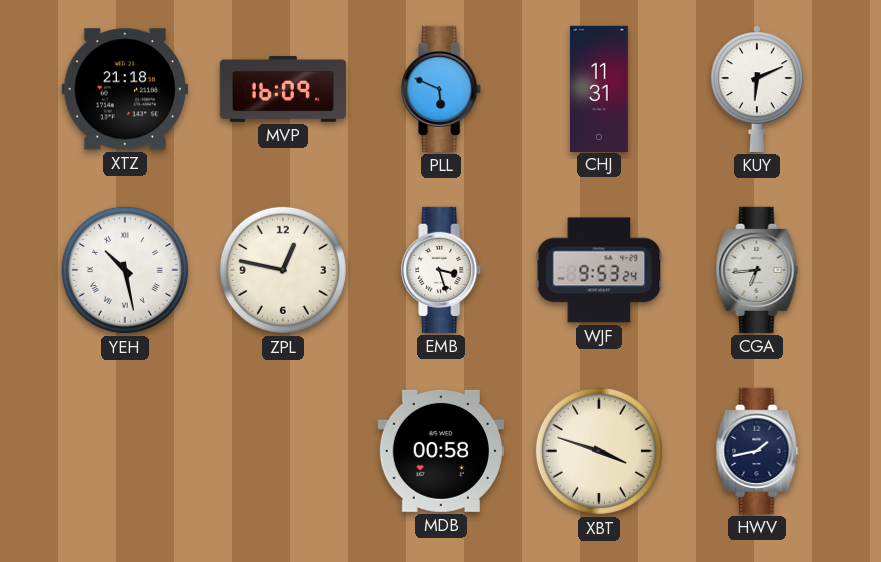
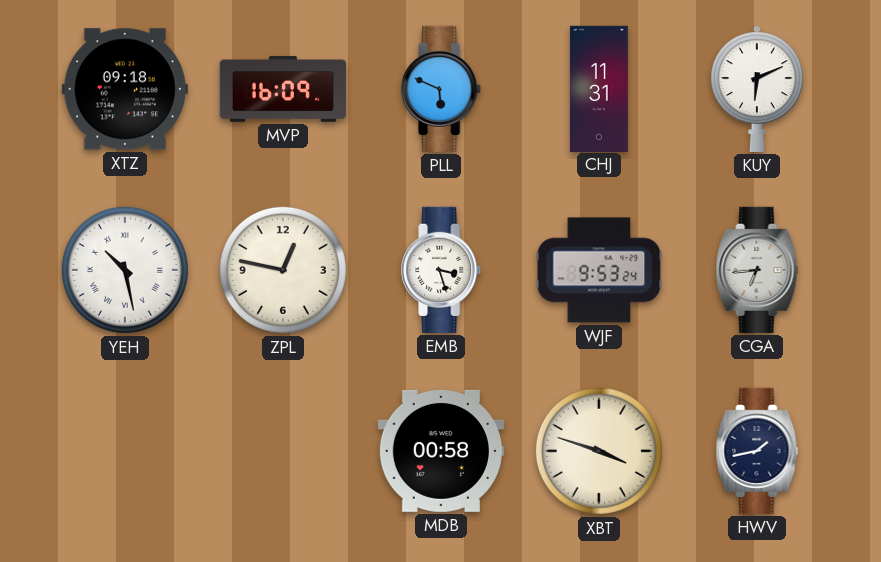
XTZ: 21:18 -> 09:18
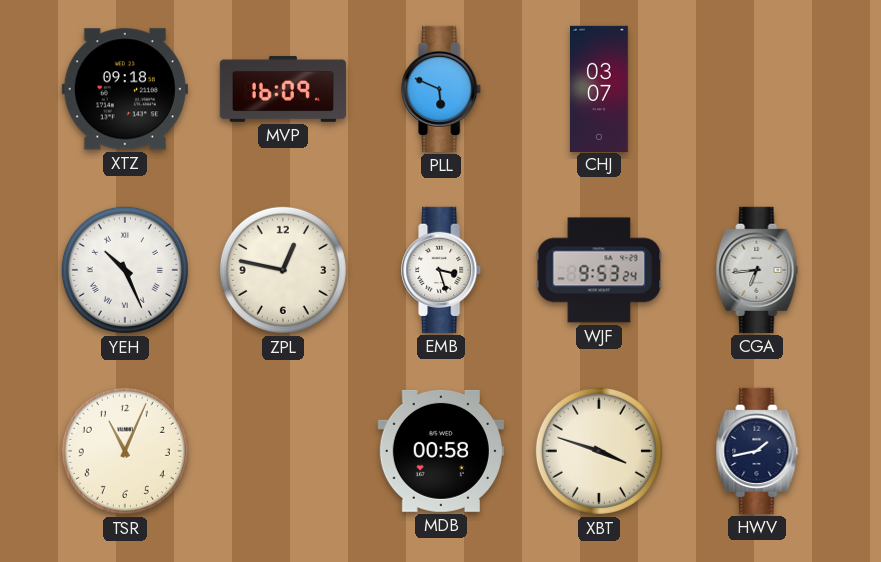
CHJ: 11:31 -> 03:07
KUY: 6:11 -> none
YEH: 10:28 -> 10:26
TSR: none -> 11:04
